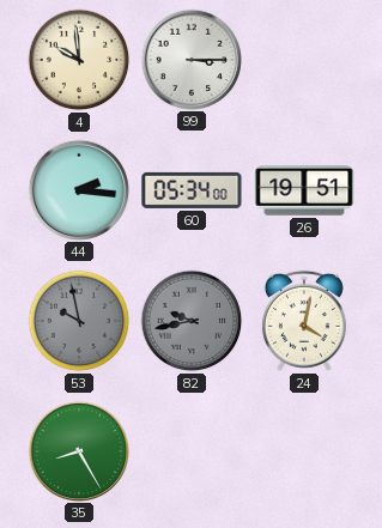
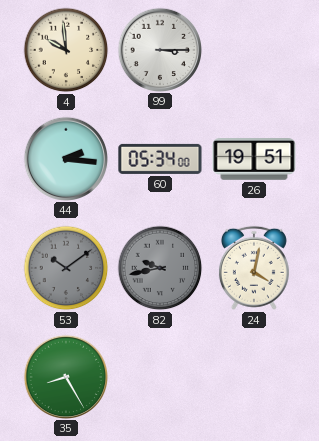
53: 9:58 -> 10:09
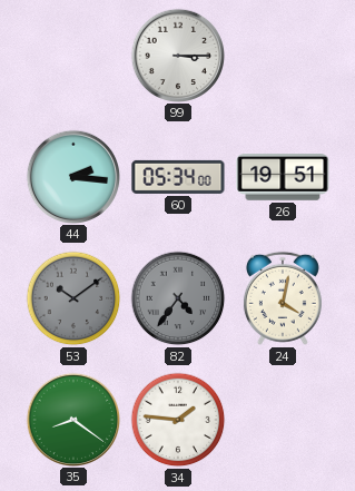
4: 9:59 -> none
82: 9:43 -> 4:36
35: 8:25 -> 8:21
34: none -> 1:46
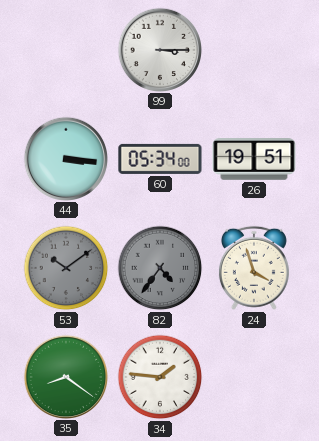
44: 2:16 -> 3:16
24: 4:02 -> 3:57
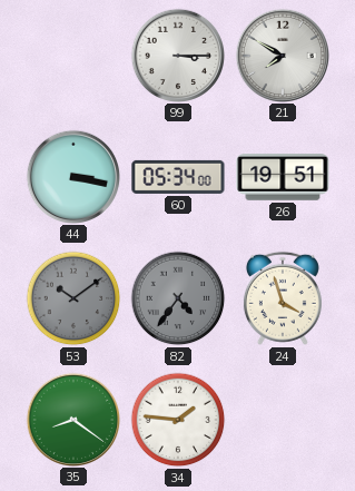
21: none -> 7:50
44: 3:16 -> 3:17
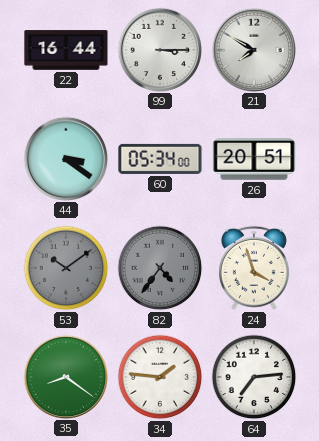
22: none -> 16:44
44: 3:17 -> 3:21
26: 19:51 -> 20:51
64: none -> 7:14
